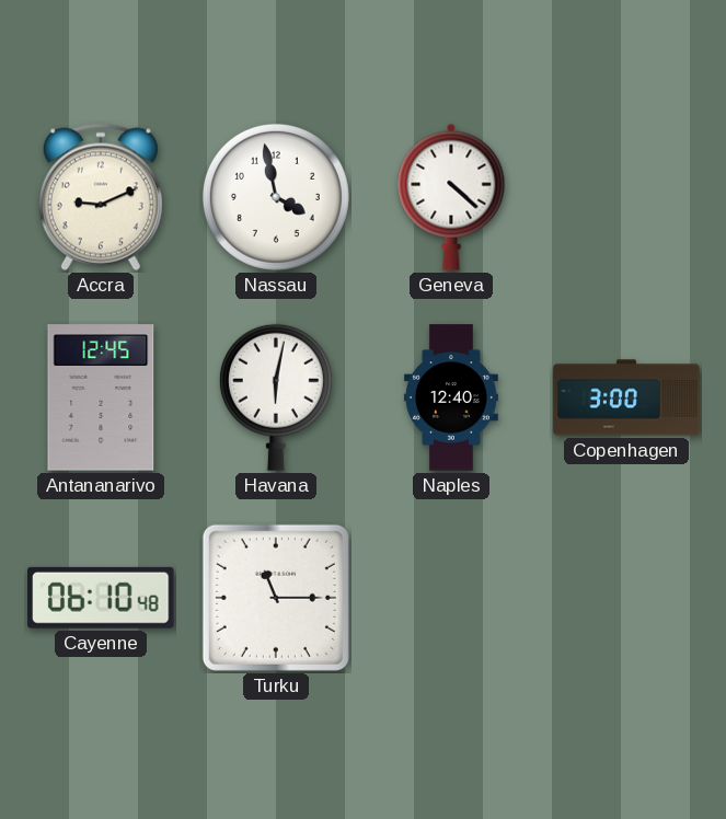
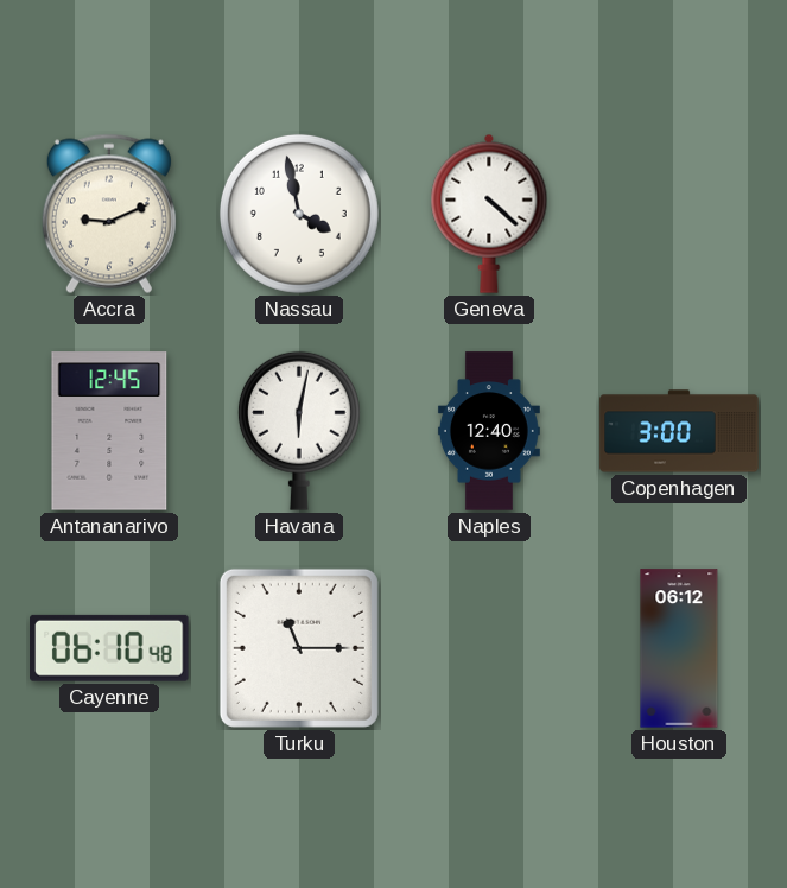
Houston: none -> 06:12
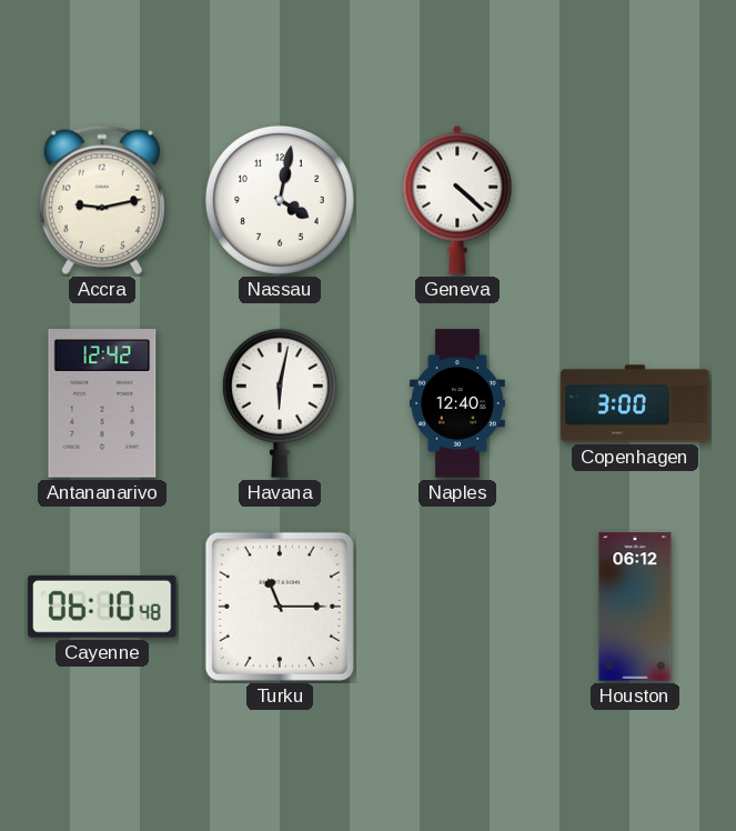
Accra: 9:11 -> 9:13
Nassau: 3:58 -> 4:02
Antananarivo: 12:45 -> 12:42
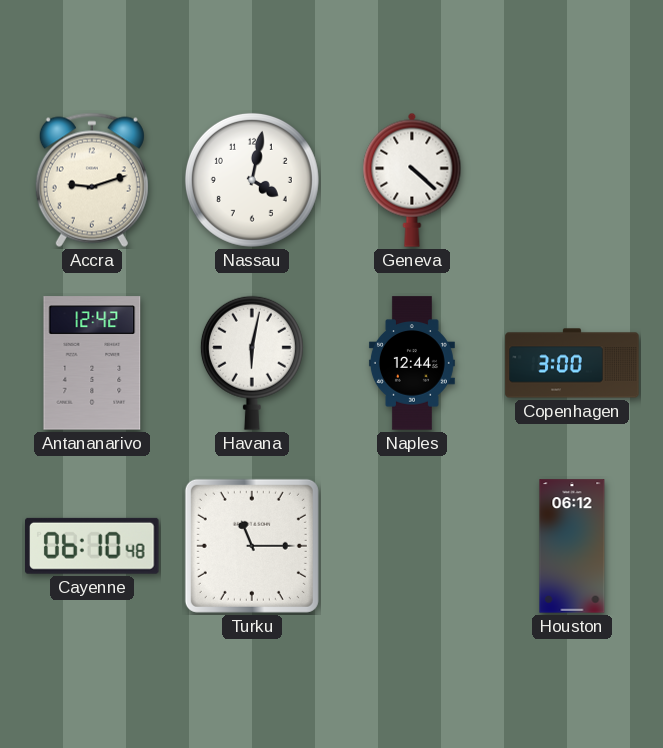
Accra: 9:13 -> 9:12
Naples: 12:40 -> 12:44
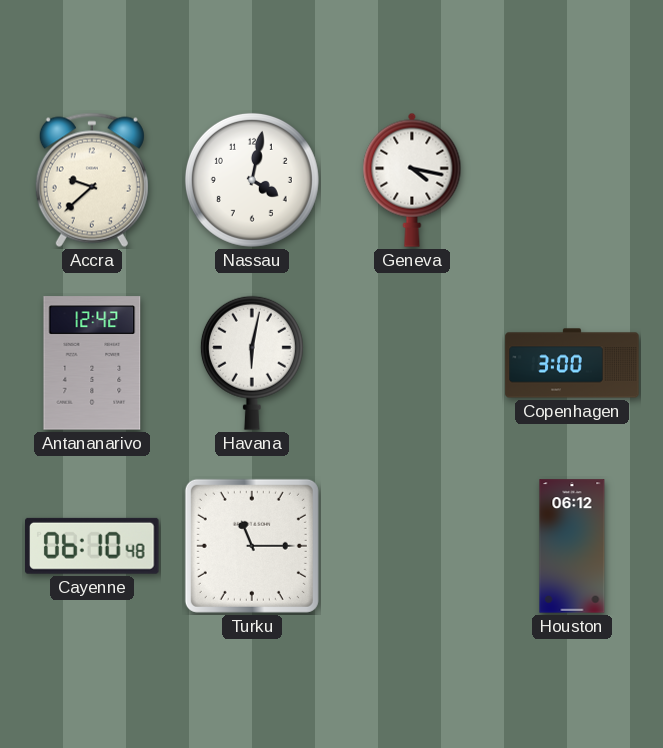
Accra: 9:12 -> 9:38
Geneva: 4:22 -> 4:17
Naples: 12:44 -> none
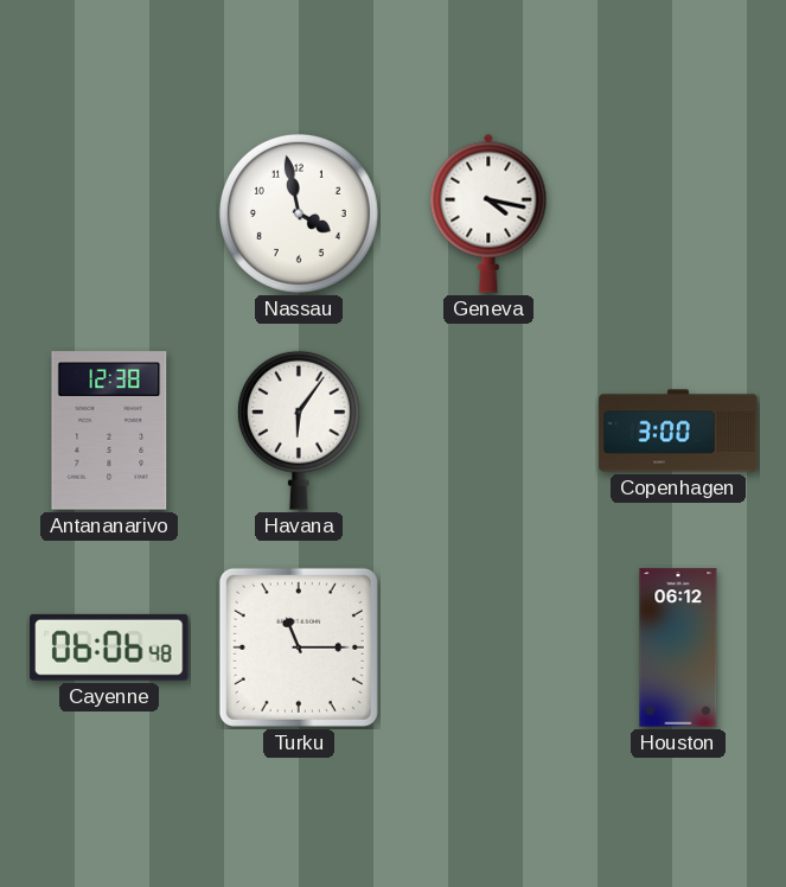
Accra: 9:38 -> none
Nassau: 4:02 -> 3:58
Antananarivo: 12:42 -> 12:38
Havana: 6:02 -> 6:06
Cayenne: 06:10 -> 06:06
